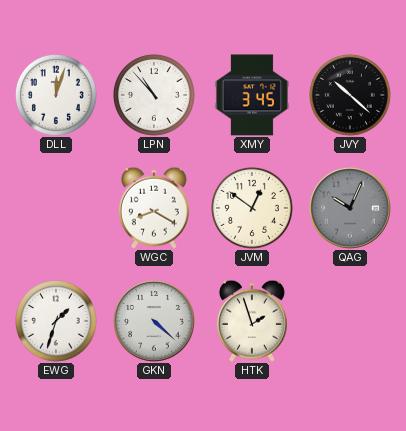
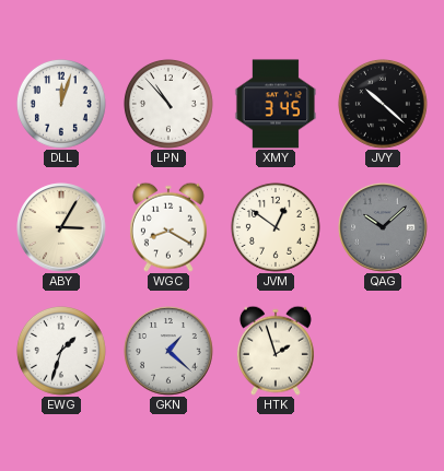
ABY: none -> 3:05
QAG: 10:04 -> 10:08
GKN: 4:22 -> 1:22
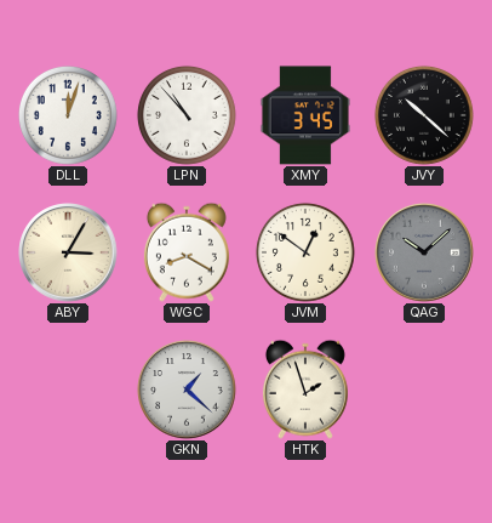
EWG: 1:33 -> none
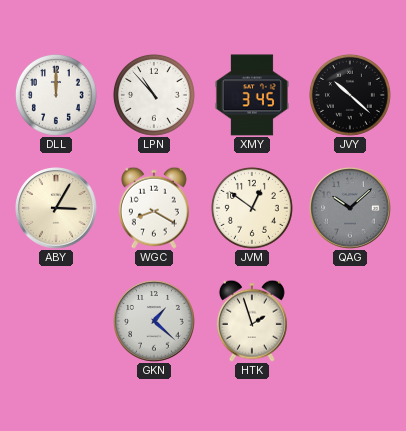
DLL: 12:03 -> 12:00
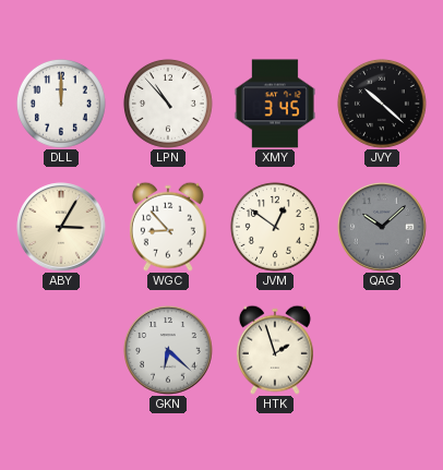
WGC: 8:20 -> 8:53
GKN: 1:22 -> 6:22
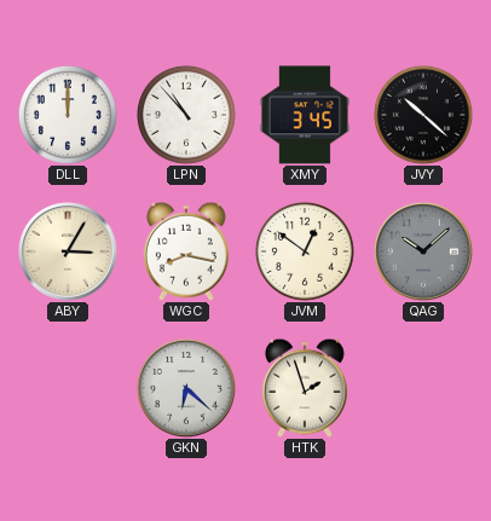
WGC: 8:53 -> 8:17
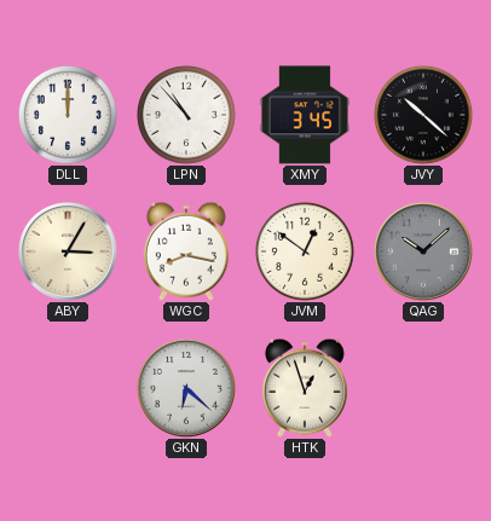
HTK: 1:57 -> 12:57
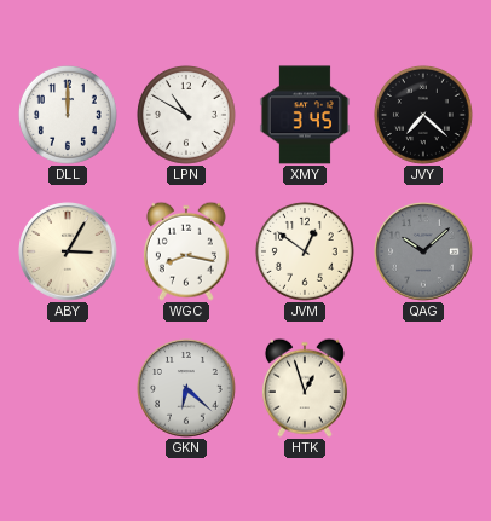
LPN: 10:53 -> 10:50
JVY: 10:22 -> 7:22
